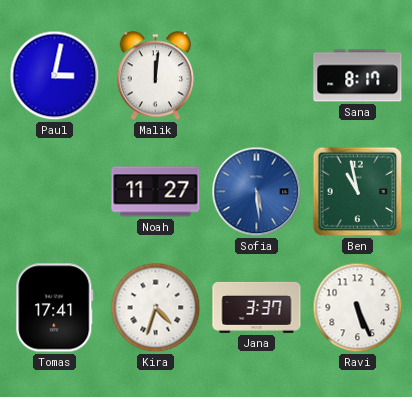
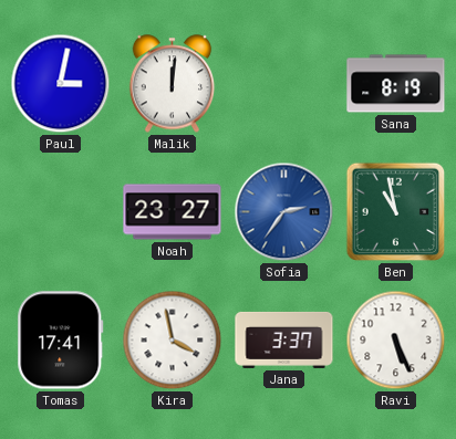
Sana: 8:17 -> 8:19
Noah: 11:27 -> 23:27
Sofia: 5:29 -> 2:36
Kira: 4:33 -> 3:58
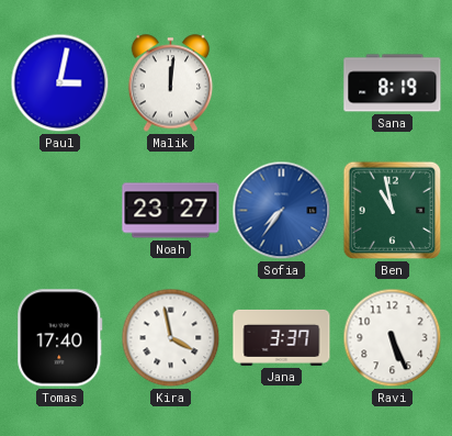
Sofia: 2:36 -> 7:36
Tomas: 17:41 -> 17:40
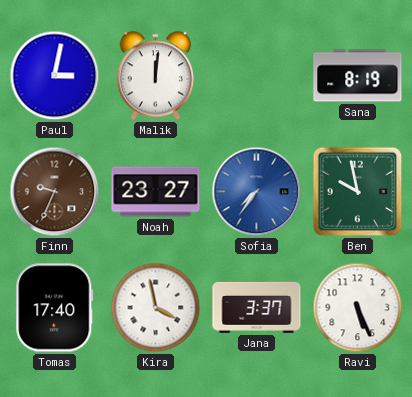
Finn: none -> 9:34
Ben: 10:58 -> 9:58
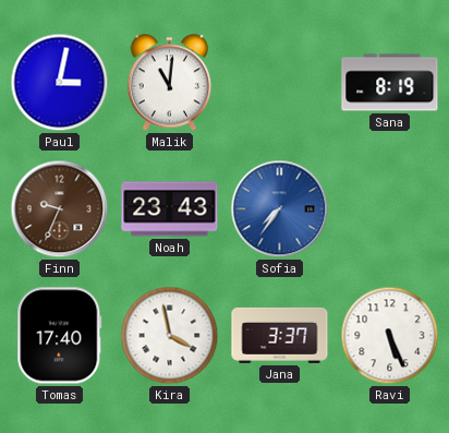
Malik: 12:01 -> 11:01
Noah: 23:27 -> 23:43
Ben: 9:58 -> none
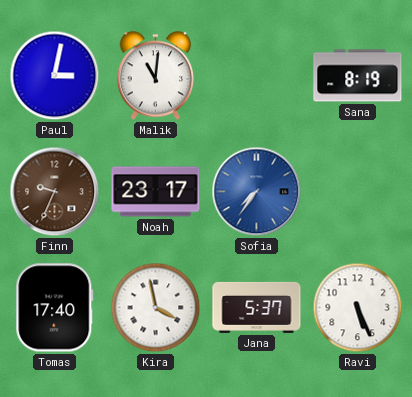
Noah: 23:43 -> 23:17
Jana: 3:37 -> 5:37
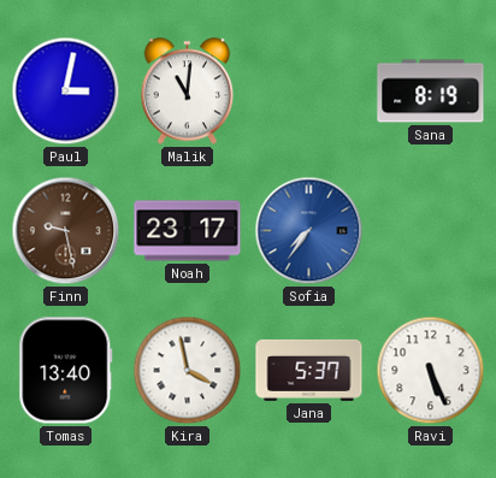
Finn: 9:34 -> 9:28
Tomas: 17:40 -> 13:40
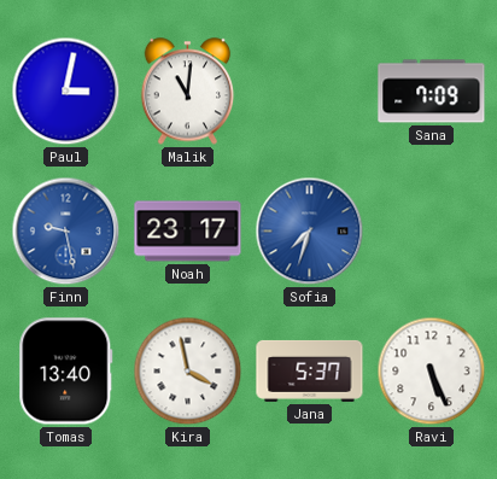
Sana: 8:19 -> 7:09
Finn dial: brown -> blue
Sofia: 7:36 -> 7:33
